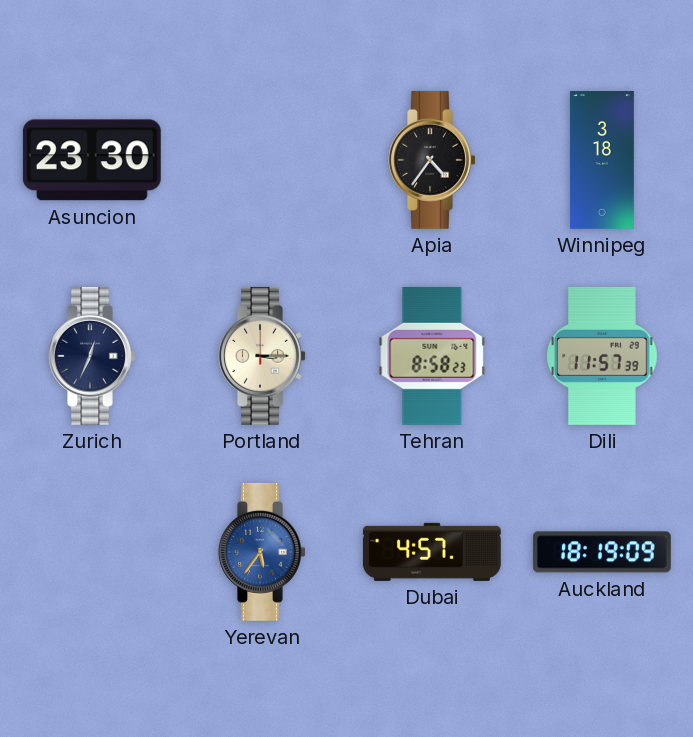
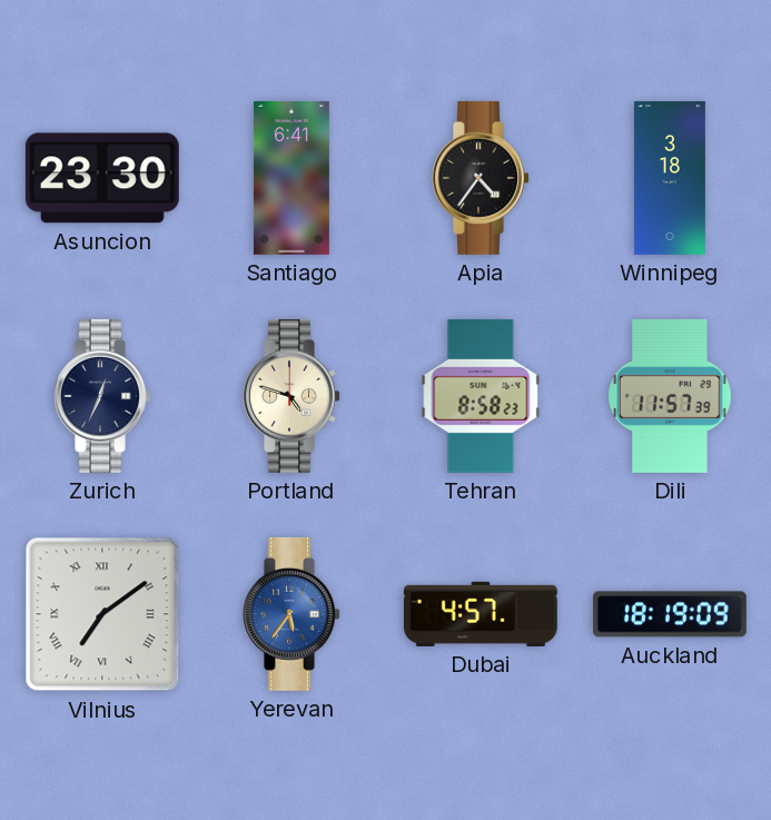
Santiago: none -> 6:41
Portland: 3:15 -> 4:48
Vilnius: none -> 7:09
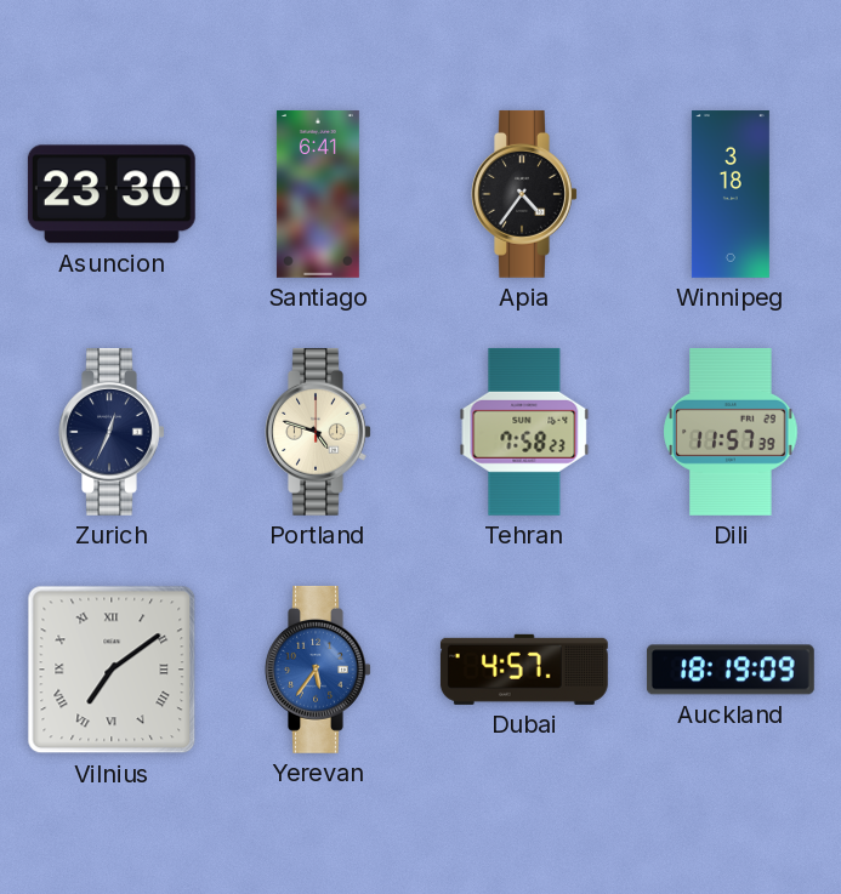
Tehran: 8:58 -> 7:58
